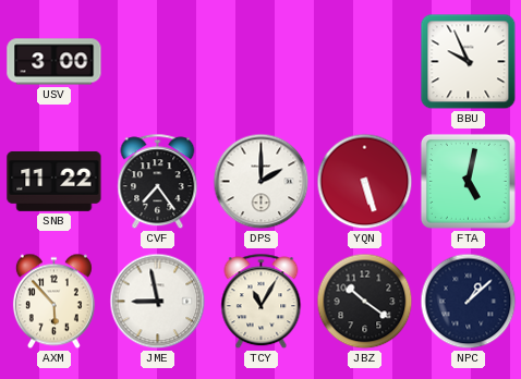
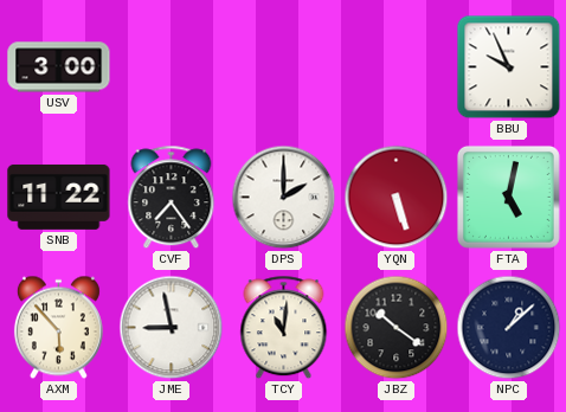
TCY: 11:05 -> 11:01
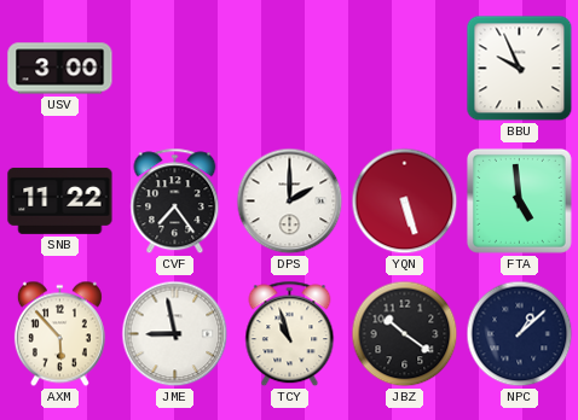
FTA: 5:02 -> 4:59
TCY: 11:01 -> 10:57
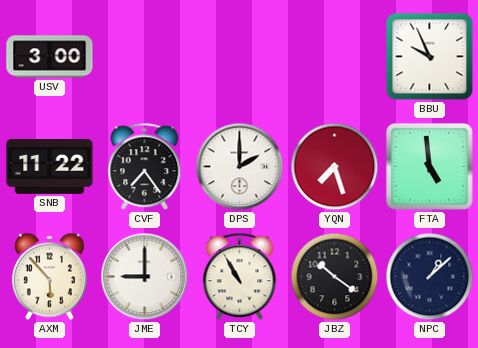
YQN: 5:27 -> 7:27
JME: 8:58 -> 9:00
TCY: 10:57 -> 10:55
